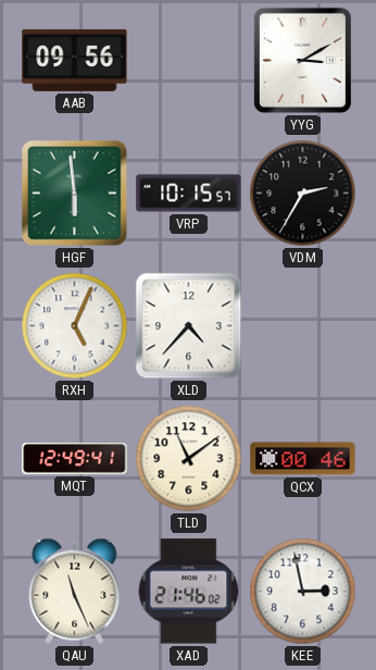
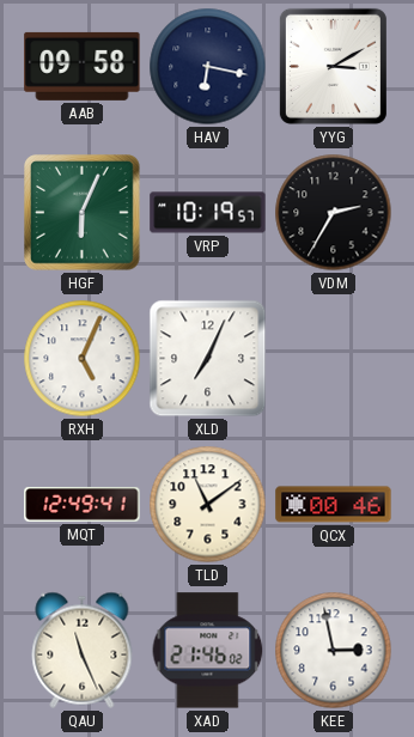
AAB: 09:56 -> 09:58
HAV: none -> 6:17
HGF: 5:59 -> 6:04
VRP: 10:15 -> 10:19
XLD: 4:37 -> 7:04
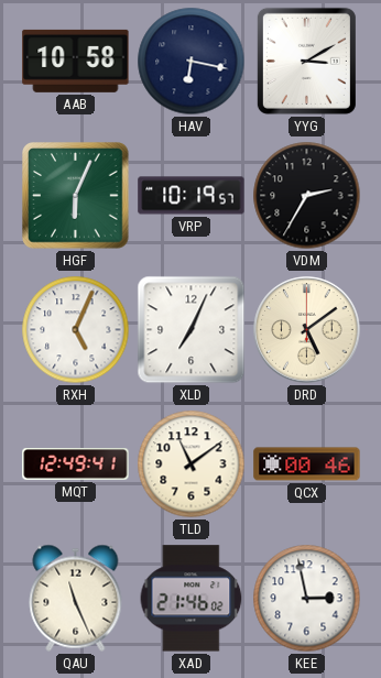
AAB: 09:58 -> 10:58
DRD: none -> 5:09
